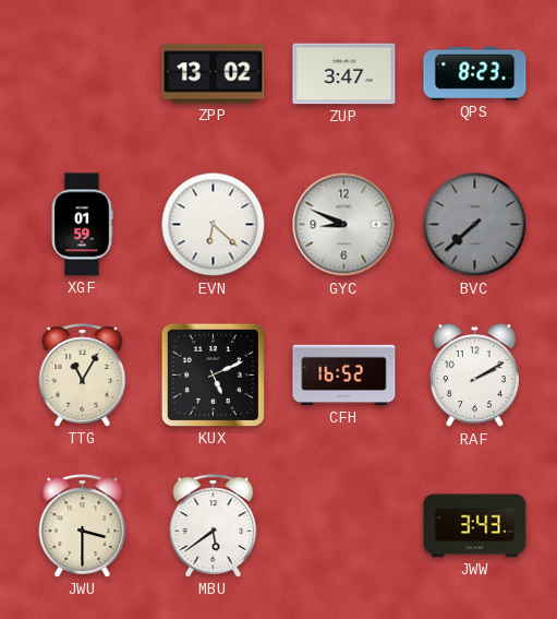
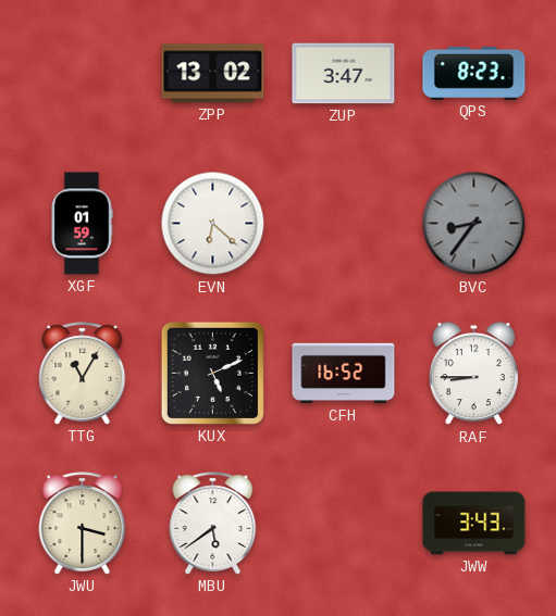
GYC: 8:49 -> none
BVC: 7:38 -> 8:36
RAF: 2:10 -> 8:45
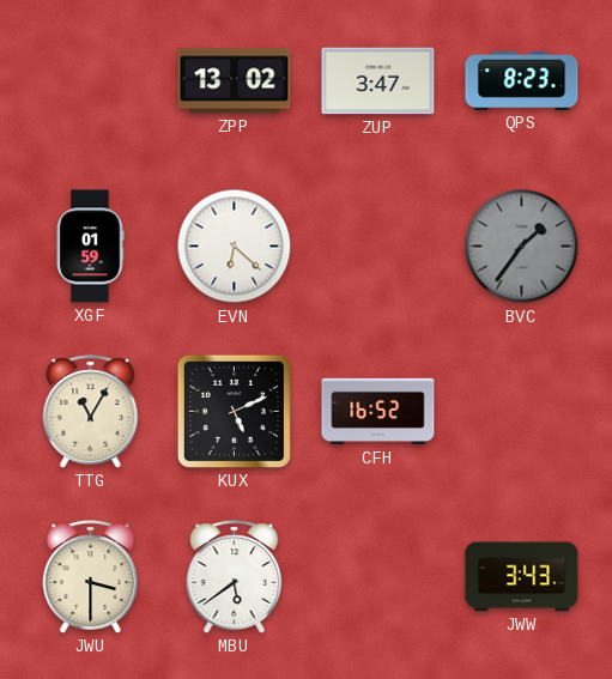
BVC: 8:36 -> 1:36
RAF: 8:45 -> none
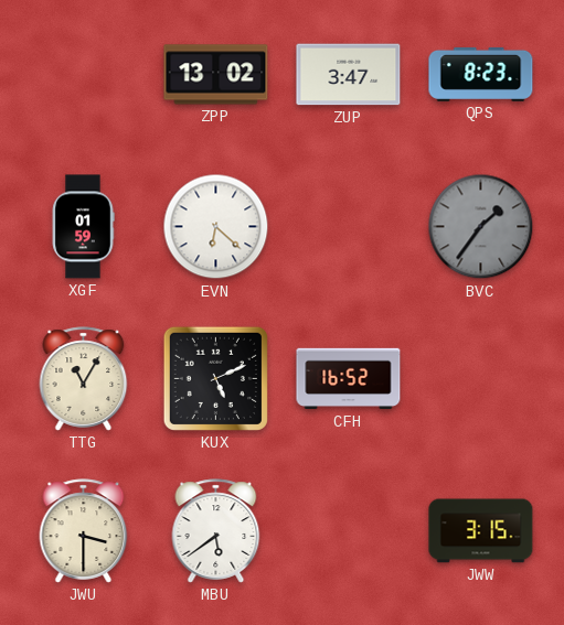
JWW: 3:43 -> 3:15
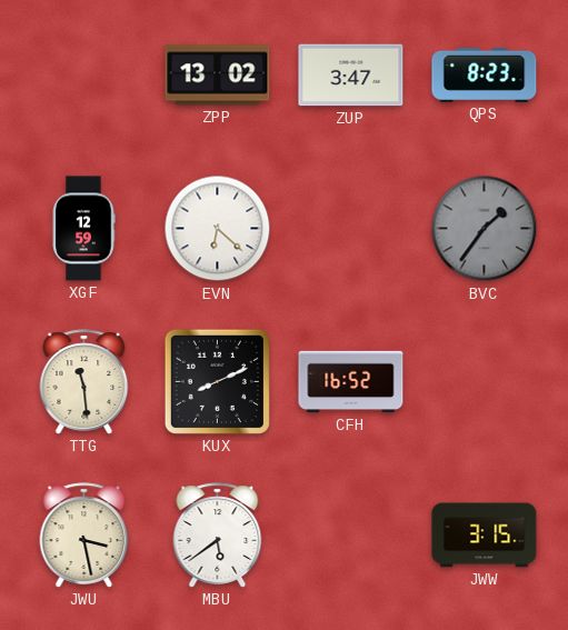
XGF: 01:59 -> 12:59
TTG: 11:05 -> 11:29
KUX: 5:11 -> 8:11
JWU: 3:30 -> 3:28
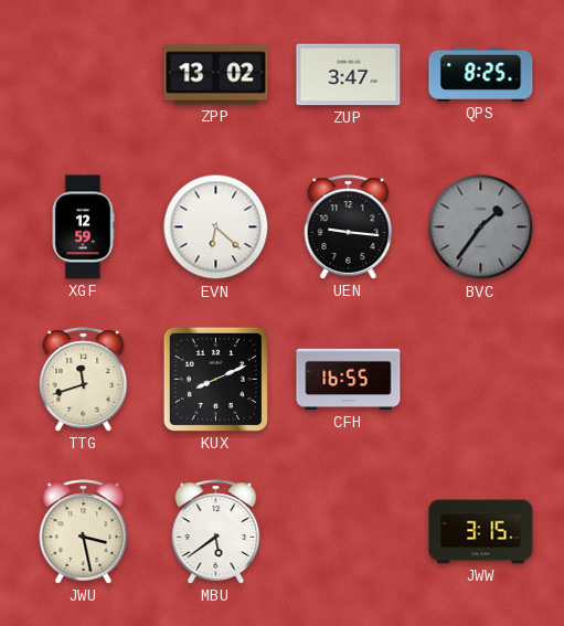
QPS: 8:23 -> 8:25
UEN: none -> 9:16
TTG: 11:29 -> 11:42
CFH: 16:52 -> 16:55
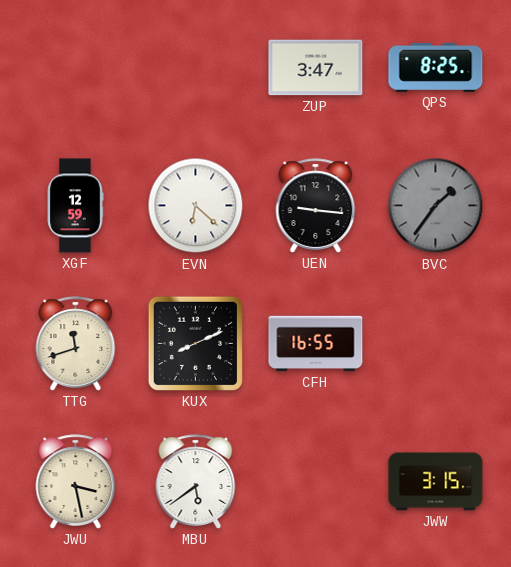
ZPP: 13:02 -> none
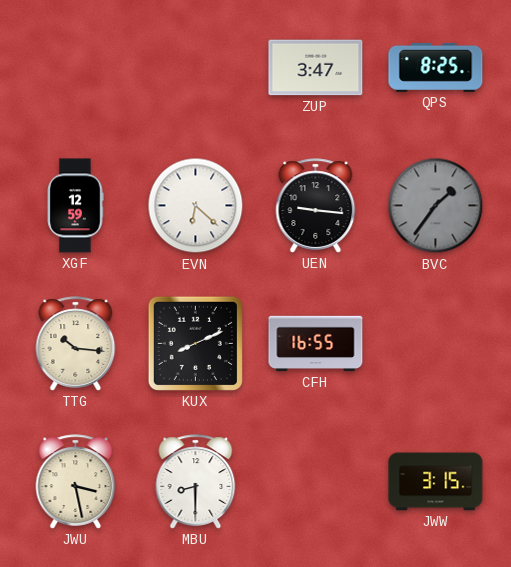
TTG: 11:42 -> 10:16
MBU: 5:39 -> 8:30
